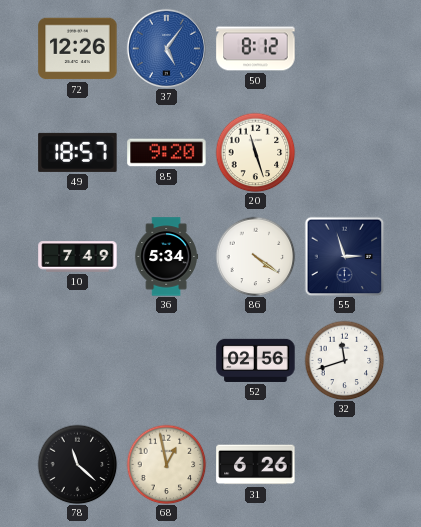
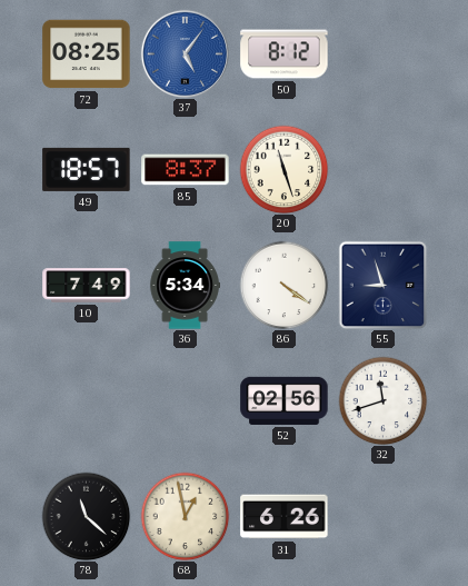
72: 12:26 -> 08:25
85: 9:20 -> 8:37
55: 2:57 -> 8:57
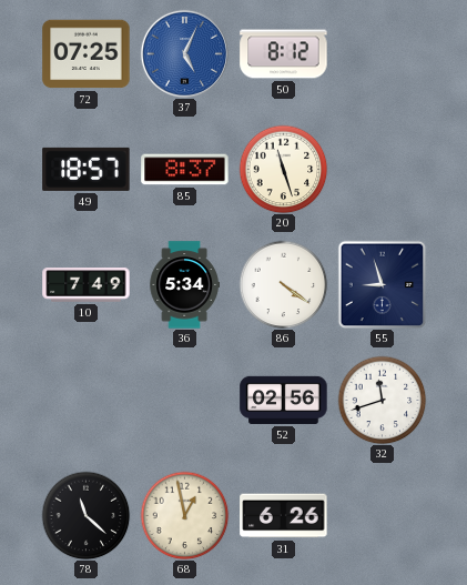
72: 08:25 -> 07:25
37: 5:06 -> 5:04
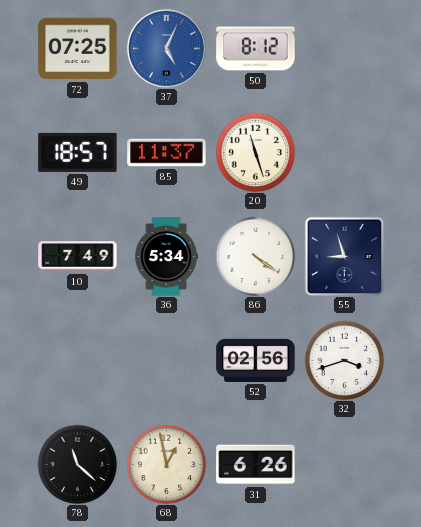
85: 8:37 -> 11:37
32: 11:42 -> 3:42
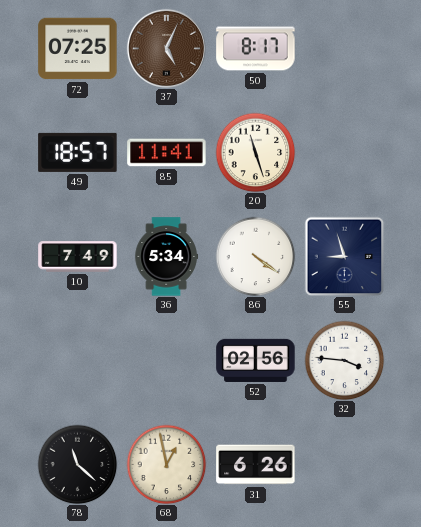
37 dial: blue -> brown
50: 8:12 -> 8:17
85: 11:37 -> 11:41
32: 3:42 -> 3:46
